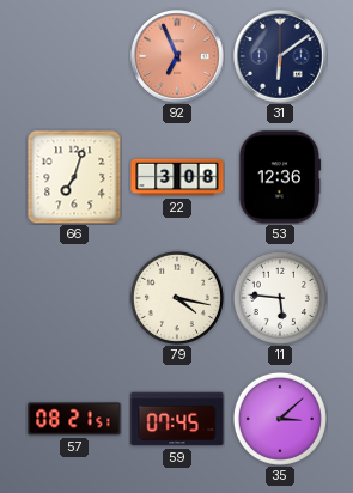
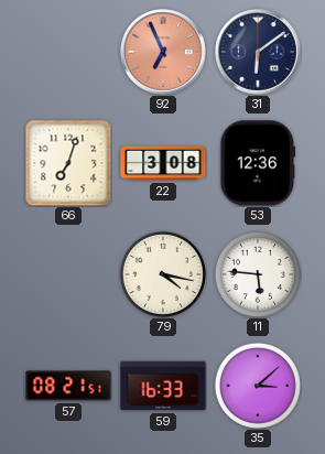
59: 07:45 -> 16:33
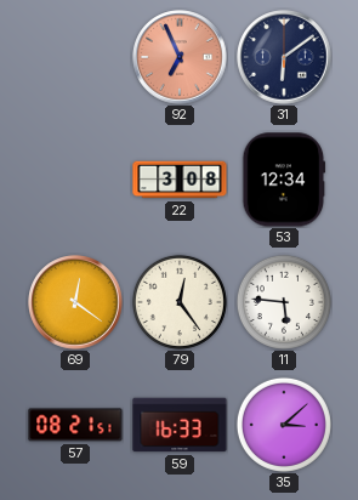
66: 7:03 -> none
53: 12:36 -> 12:34
69: none -> 12:21
79: 4:17 -> 12:24
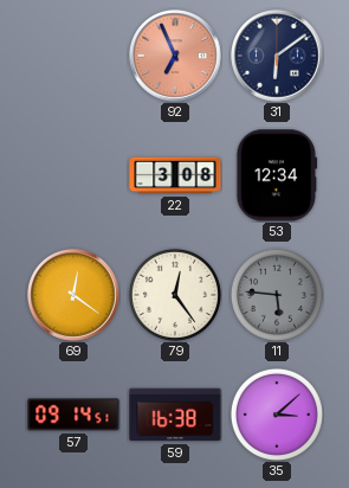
11 dial: white -> grey
57: 08:21 -> 09:14
59: 16:33 -> 16:38
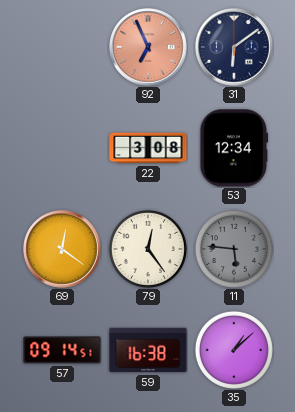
35: 3:08 -> 1:08
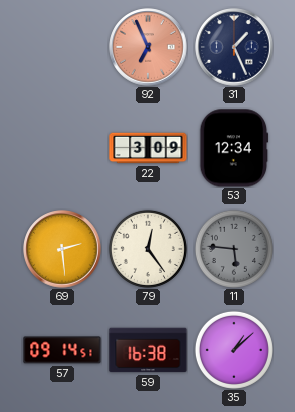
31: 6:09 -> 1:26
22: 3:08 -> 3:09
69: 12:21 -> 2:29
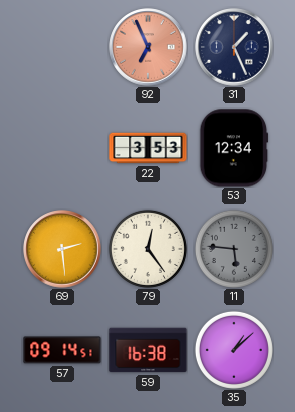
22: 3:09 -> 3:53
